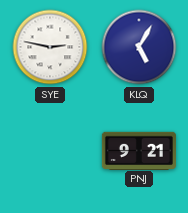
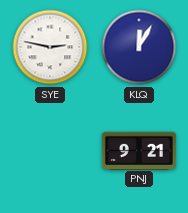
KLQ: 5:05 -> 12:05
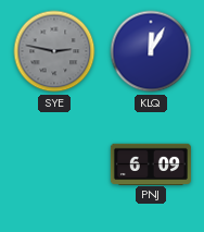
SYE dial: white -> grey
PNJ: 9:21 -> 6:09
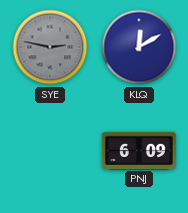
KLQ: 12:05 -> 12:10
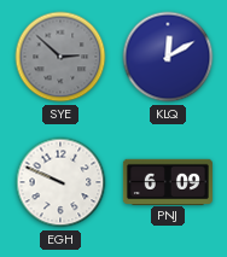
SYE: 2:47 -> 2:52
EGH: none -> 9:49
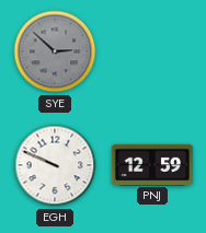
KLQ: 12:10 -> none
PNJ: 6:09 -> 12:59
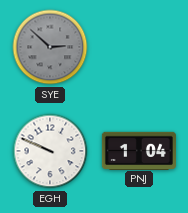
PNJ: 12:59 -> 1:04
